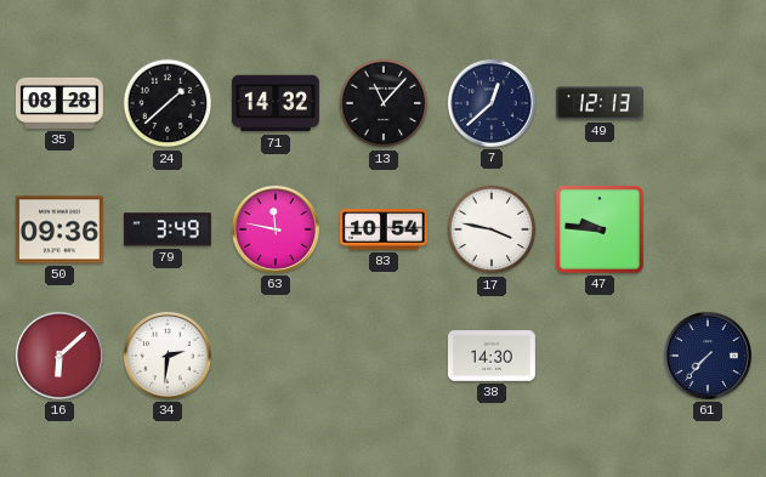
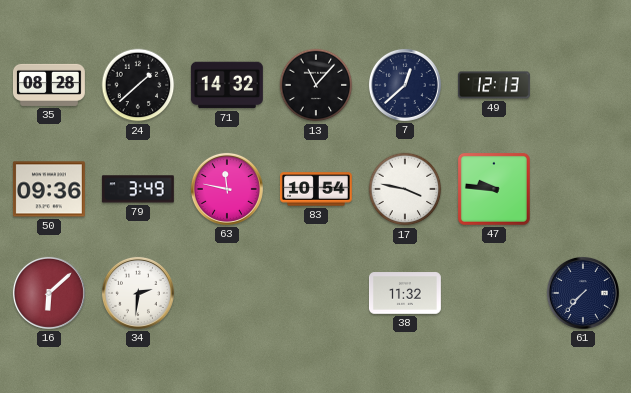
38: 14:30 -> 11:32
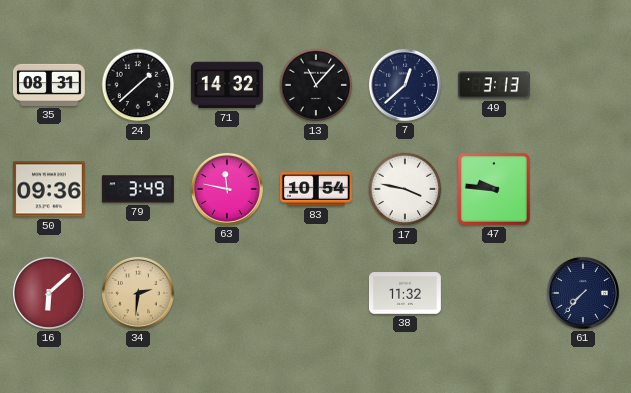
35: 08:28 -> 08:31
49: 12:13 -> 3:13
34 dial: white -> champagne
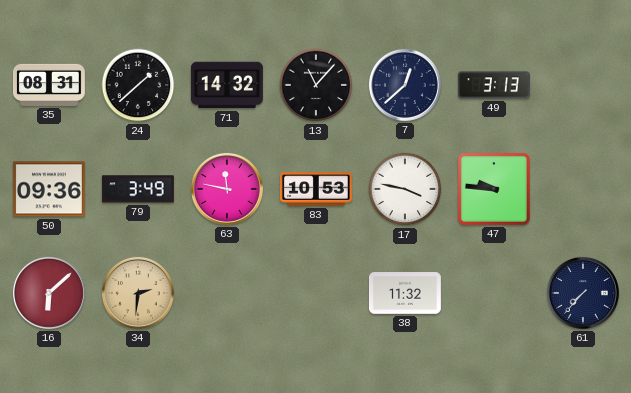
83: 10:54 -> 10:53
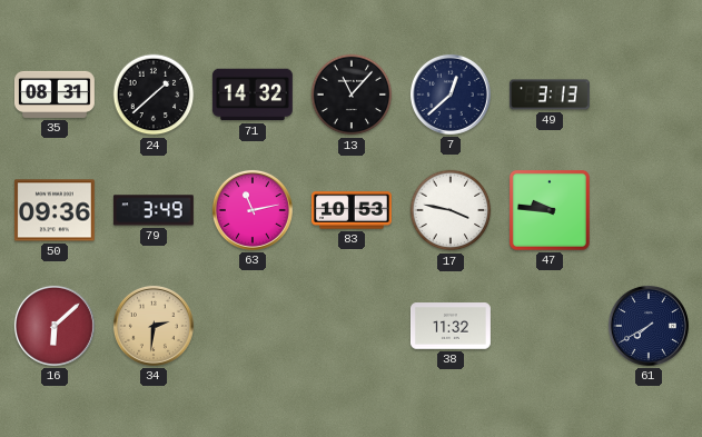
63: 11:47 -> 11:13
61: 7:37 -> 7:40
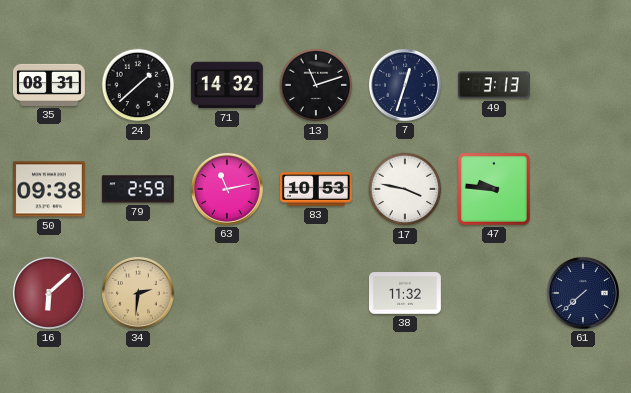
13: 11:07 -> 11:12
7: 12:38 -> 12:33
50: 09:36 -> 09:38
79: 3:49 -> 2:59
61: 7:40 -> 7:38
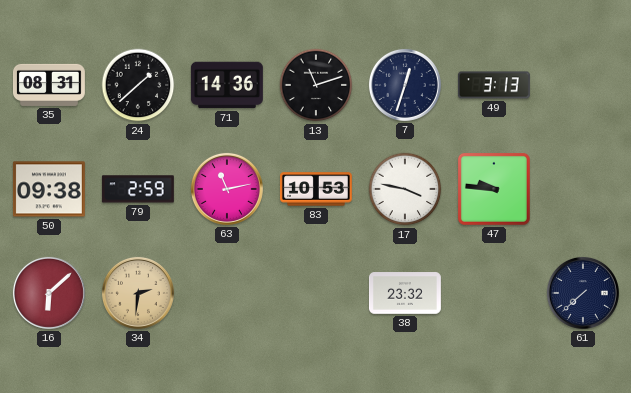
71: 14:32 -> 14:36
38: 11:32 -> 23:32
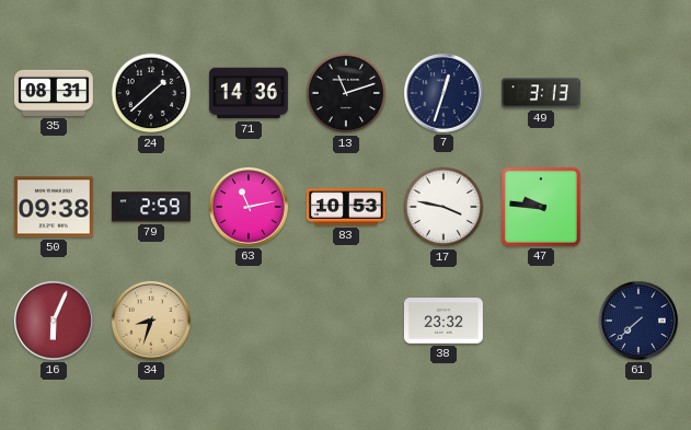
16: 6:08 -> 6:04
34: 2:31 -> 8:33
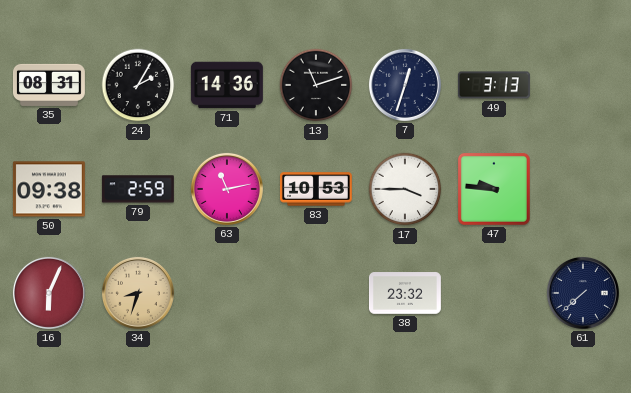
24: 1:38 -> 2:05
17: 3:47 -> 3:45
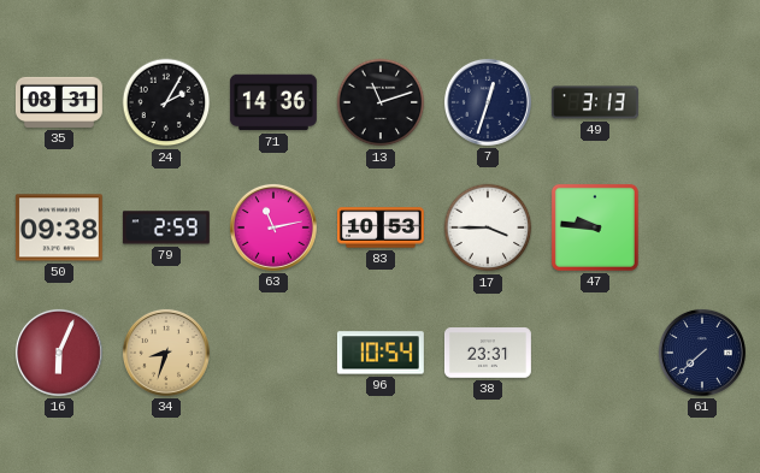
96: none -> 10:54
38: 23:32 -> 23:31
